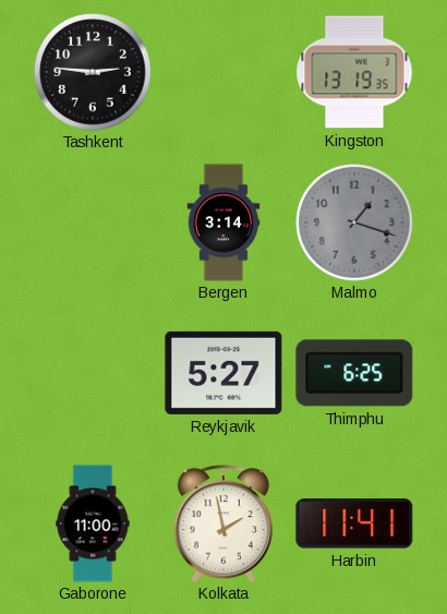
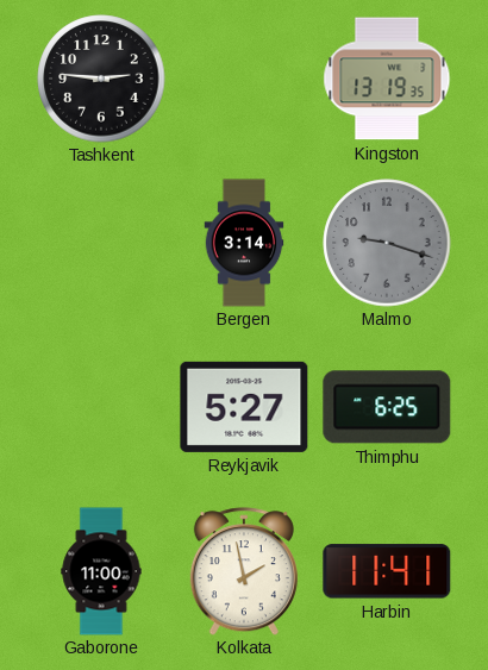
Malmo: 1:18 -> 9:18
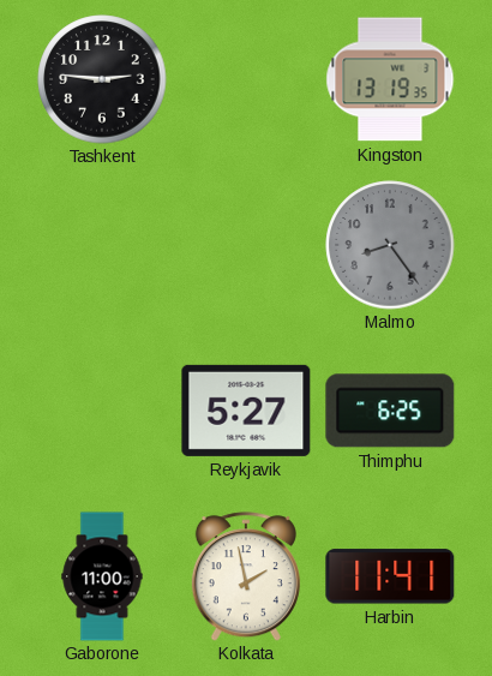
Bergen: 3:14 -> none
Malmo: 9:18 -> 8:24
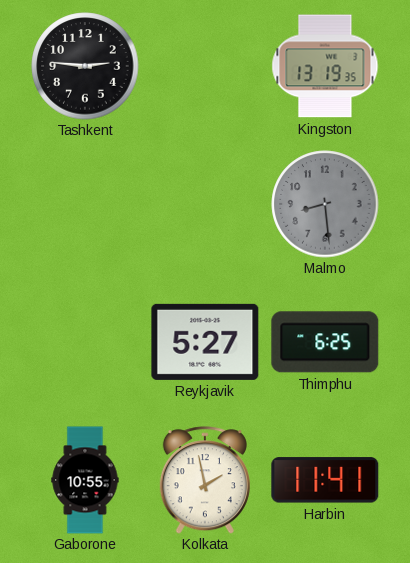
Malmo: 8:24 -> 8:29
Gaborone: 11:00 -> 10:55
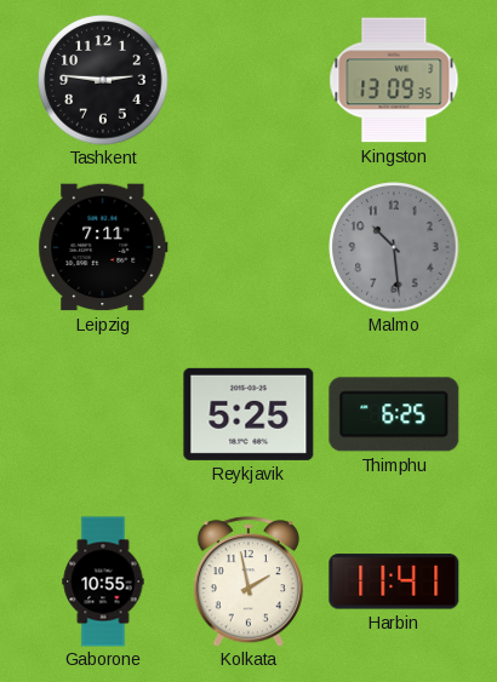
Kingston: 13:19 -> 13:09
Leipzig: none -> 7:11
Malmo: 8:29 -> 10:29
Reykjavik: 5:27 -> 5:25
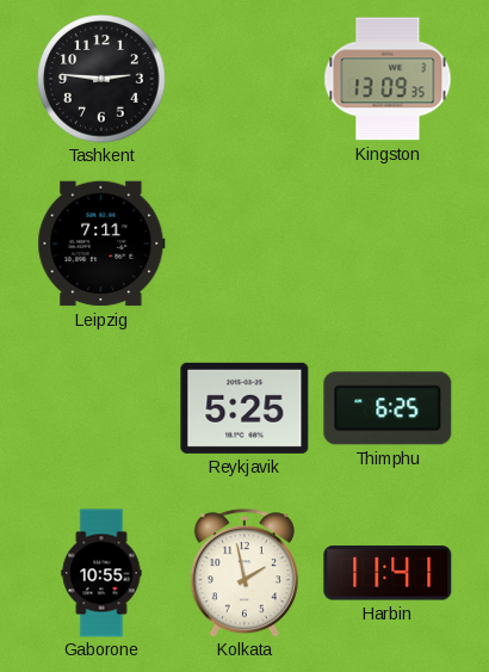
Malmo: 10:29 -> none
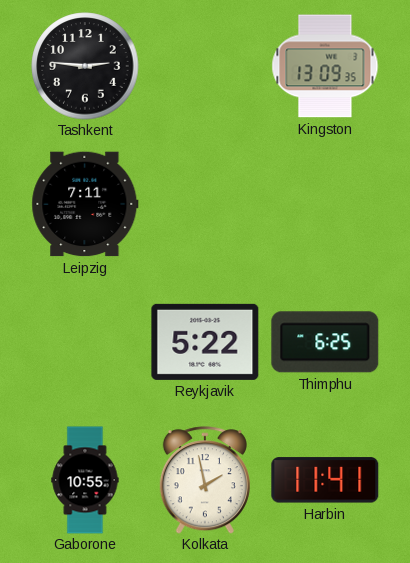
Reykjavik: 5:25 -> 5:22
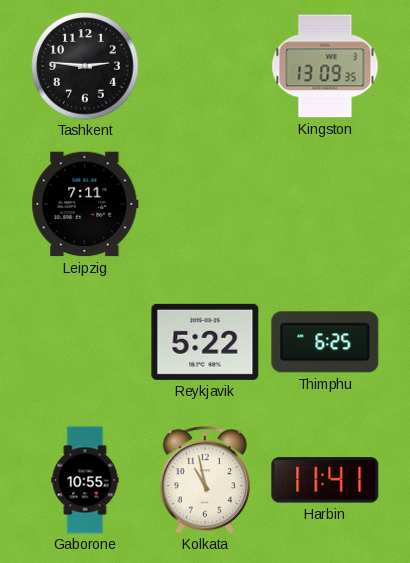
Kolkata: 1:58 -> 10:58
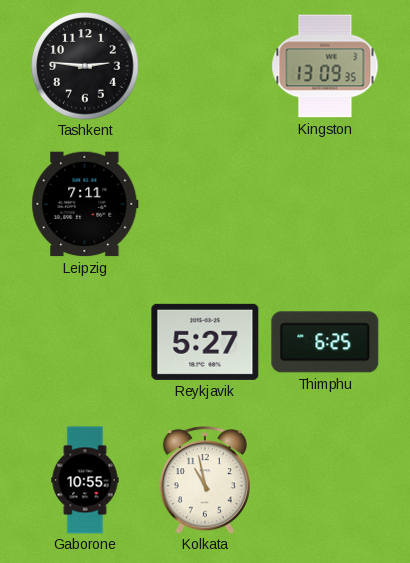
Reykjavik: 5:22 -> 5:27
Harbin: 11:41 -> none
